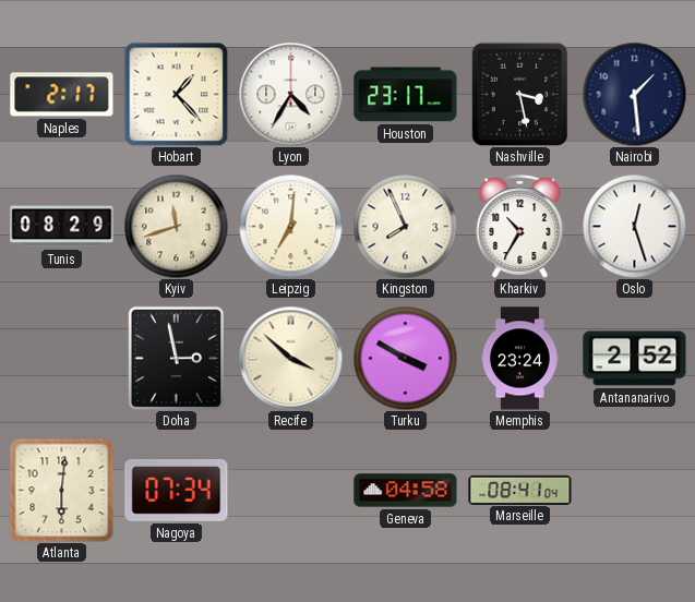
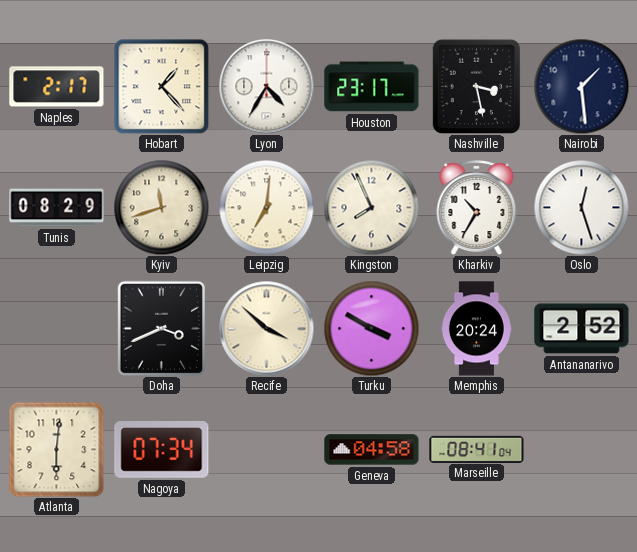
Doha: 2:58 -> 3:41
Memphis: 23:24 -> 20:24
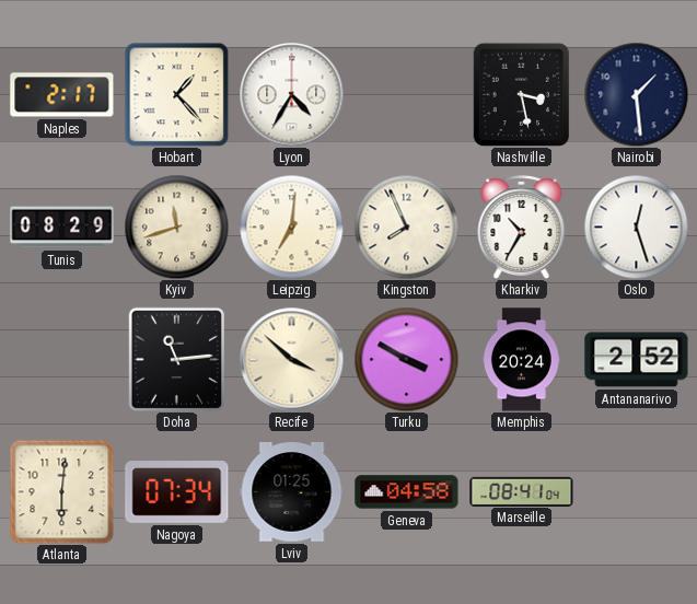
Houston: 23:17 -> none
Doha: 3:41 -> 11:14
Lviv: none -> 01:25
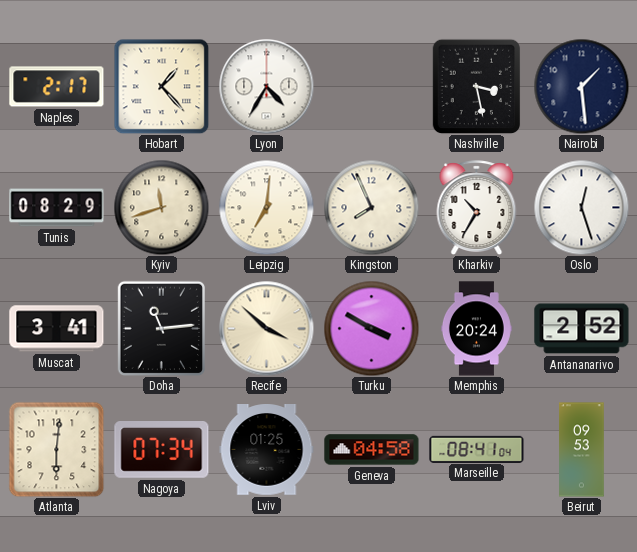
Muscat: none -> 3:41
Beirut: none -> 09:53
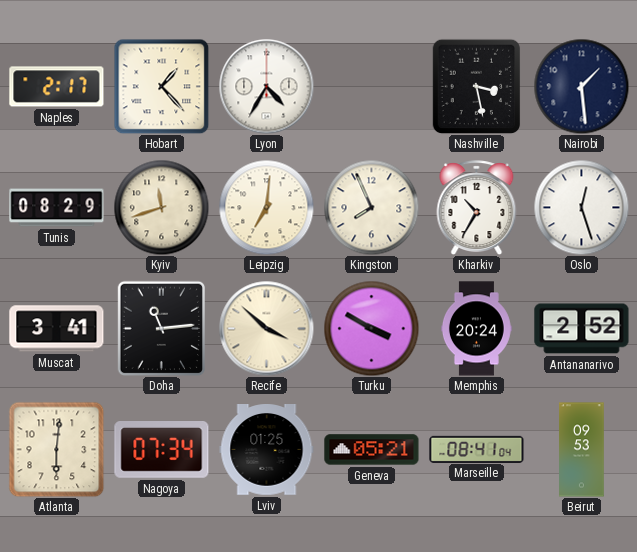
Geneva: 04:58 -> 05:21
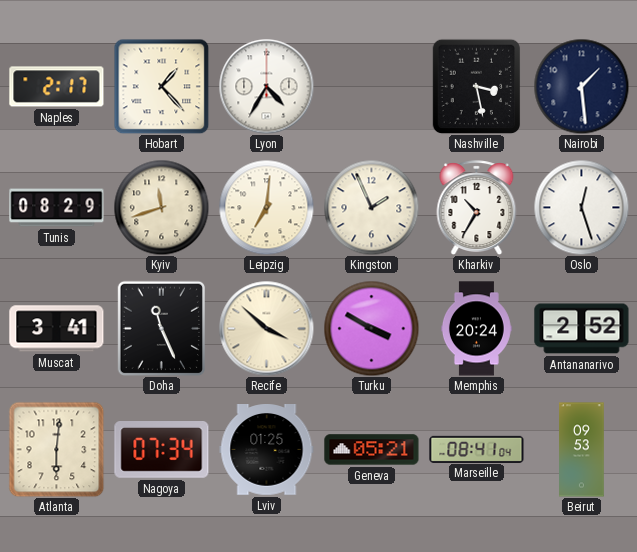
Kingston: 7:56 -> 1:56
Doha: 11:14 -> 11:26
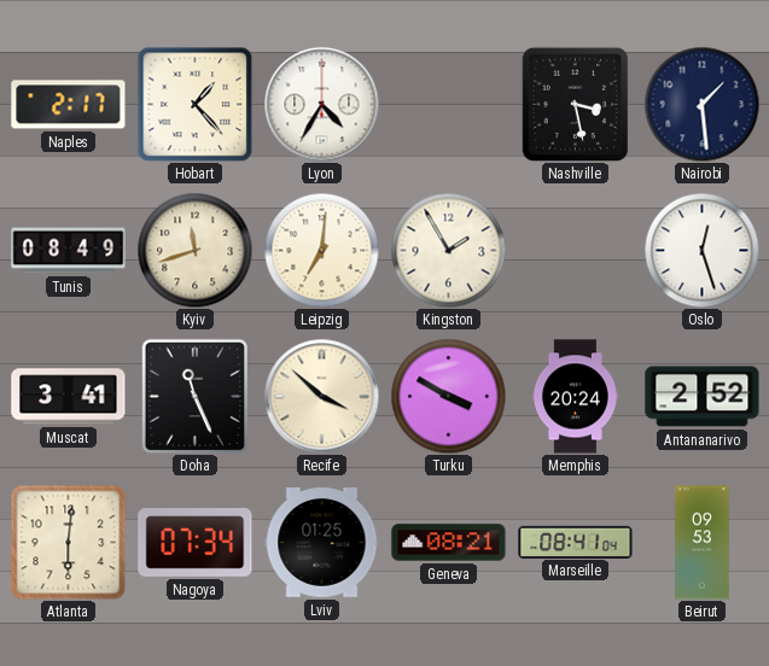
Tunis: 08:29 -> 08:49
Kingston: 1:56 -> 1:55
Kharkiv: 10:35 -> none
Geneva: 05:21 -> 08:21
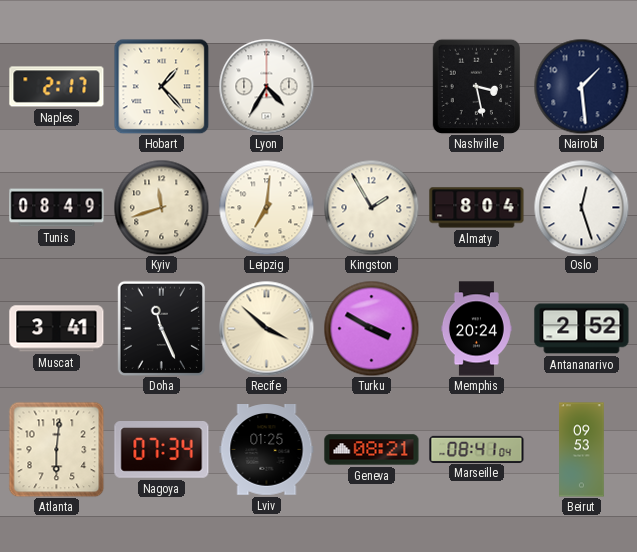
Almaty: none -> 8:04
